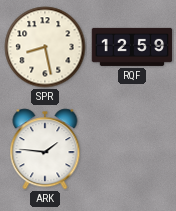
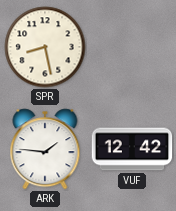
RQF: 12:59 -> none
VUF: none -> 12:42
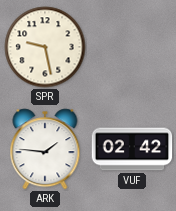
SPR: 8:28 -> 9:28
VUF: 12:42 -> 02:42
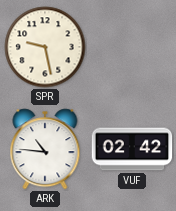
ARK: 1:46 -> 10:46
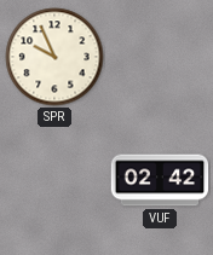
SPR: 9:28 -> 9:56
ARK: 10:46 -> none
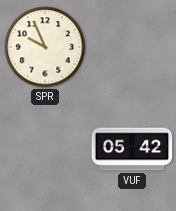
VUF: 02:42 -> 05:42
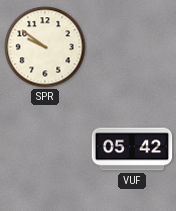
SPR: 9:56 -> 9:51
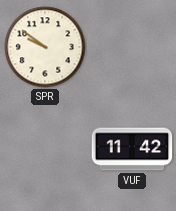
VUF: 05:42 -> 11:42
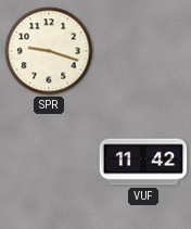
SPR: 9:51 -> 9:18
